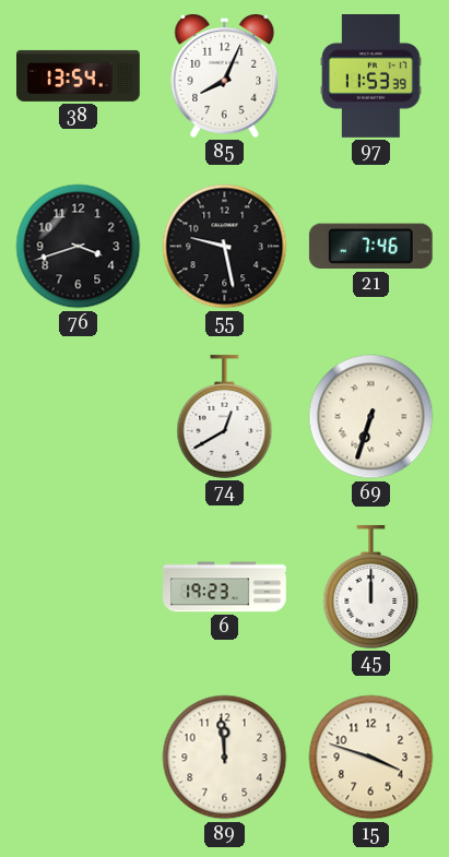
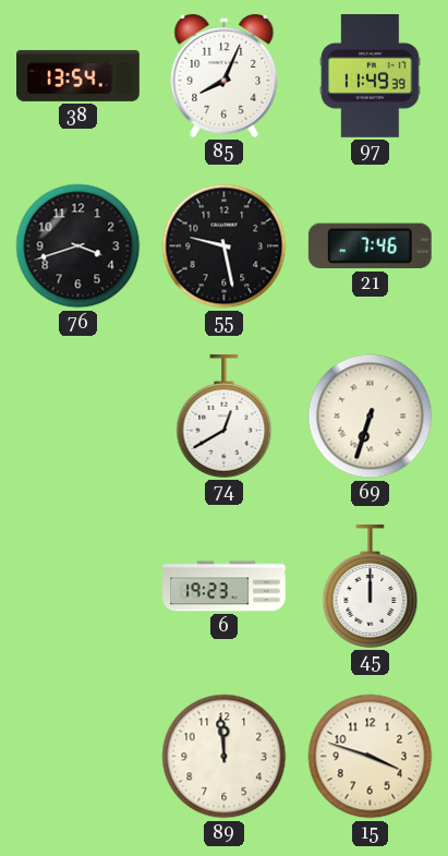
97: 11:53 -> 11:49
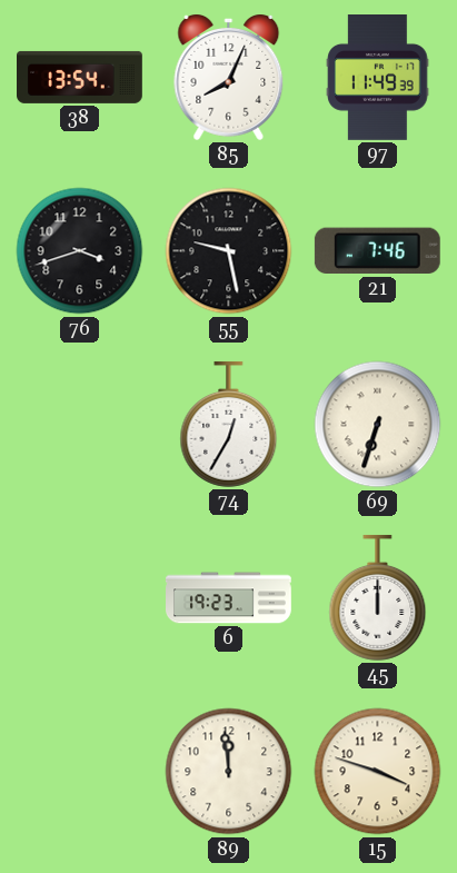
74: 12:40 -> 12:35
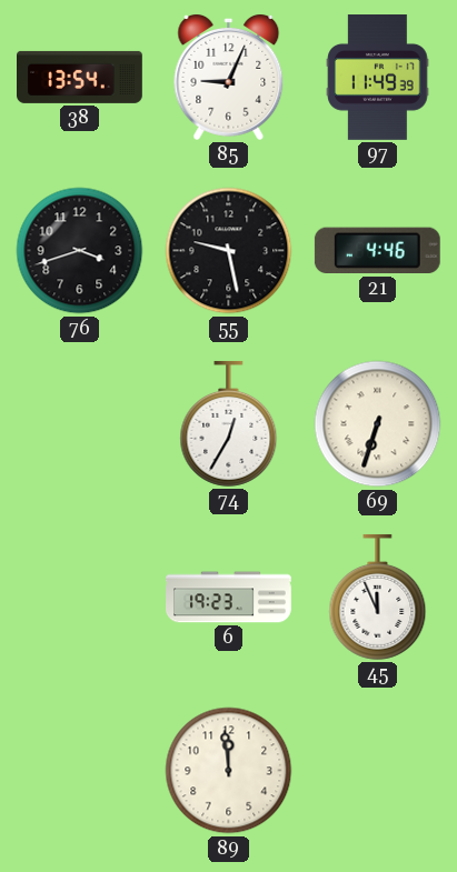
85: 8:04 -> 9:04
21: 7:46 -> 4:46
45: 12:00 -> 11:56
15: 3:48 -> none
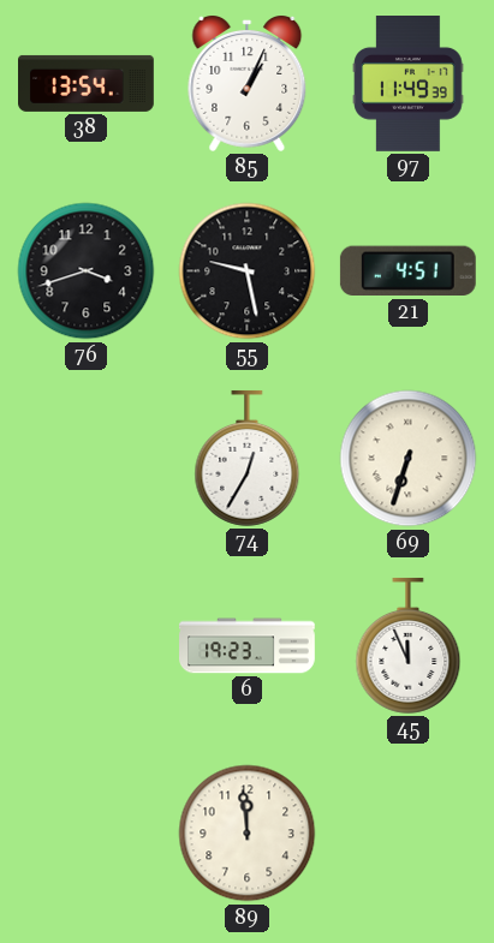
85: 9:04 -> 1:04
21: 4:46 -> 4:51
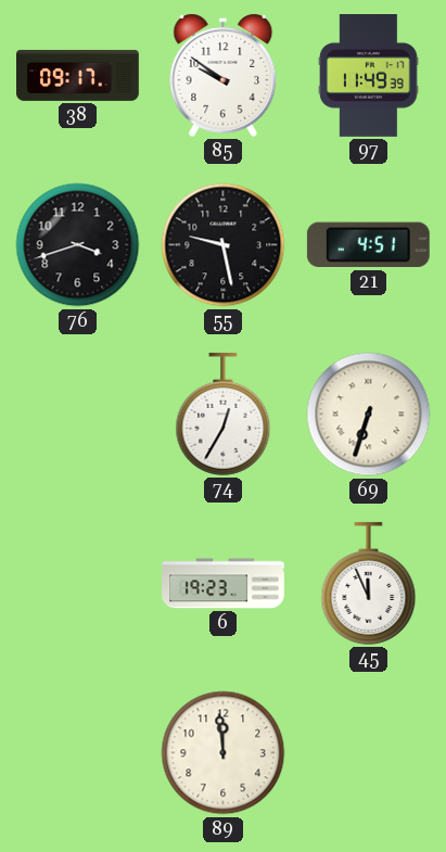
38: 13:54 -> 09:17
85: 1:04 -> 9:51
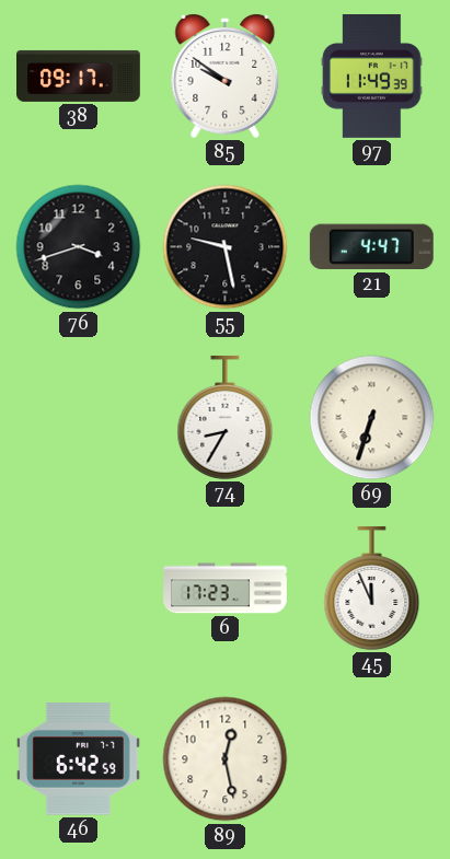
21: 4:51 -> 4:47
74: 12:35 -> 8:35
6: 19:23 -> 17:23
46: none -> 6:42
89: 11:59 -> 12:28
